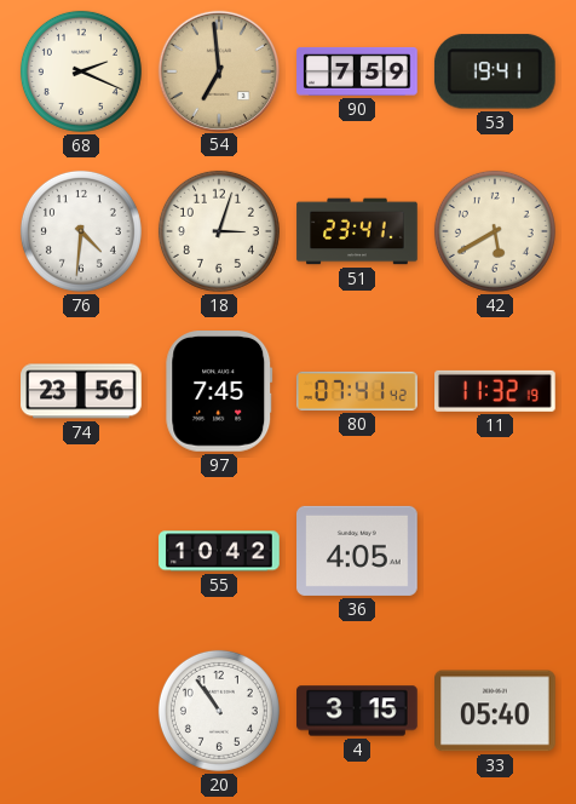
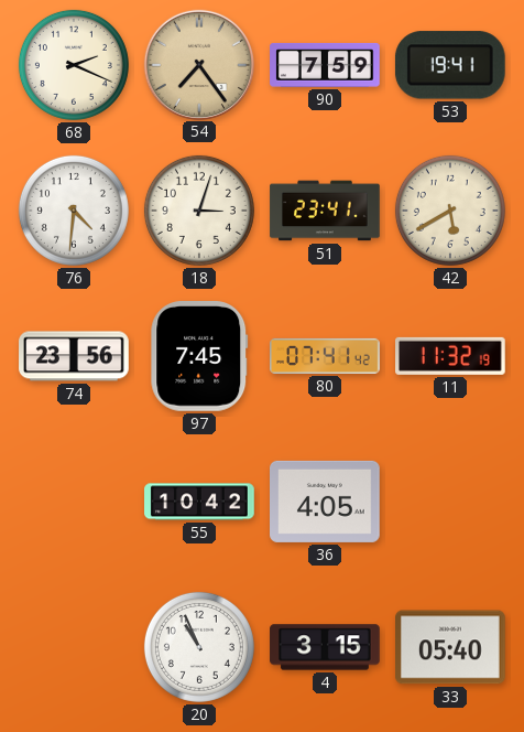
54: 6:59 -> 7:24
20: 10:54 -> 10:56
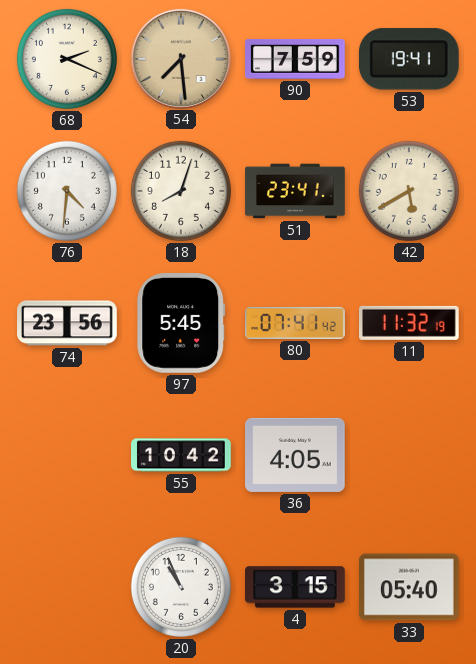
54: 7:24 -> 7:29
18: 3:03 -> 8:03
97: 7:45 -> 5:45
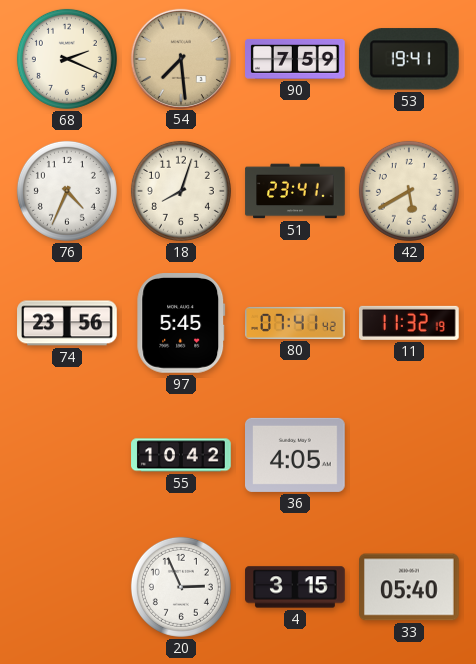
76: 4:31 -> 4:34
20: 10:56 -> 2:56
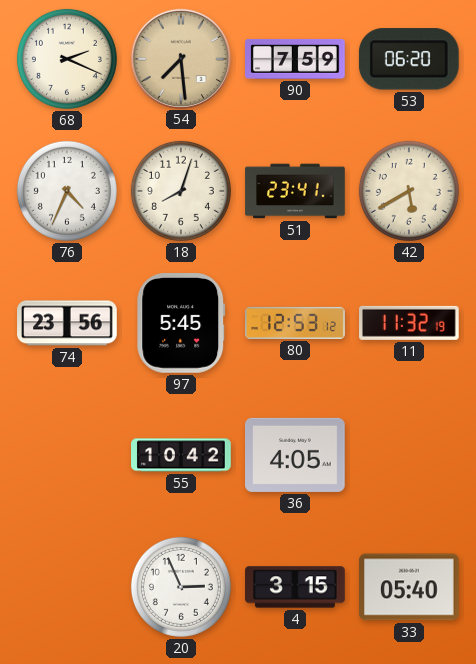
53: 19:41 -> 06:20
80: 07:41 -> 12:53
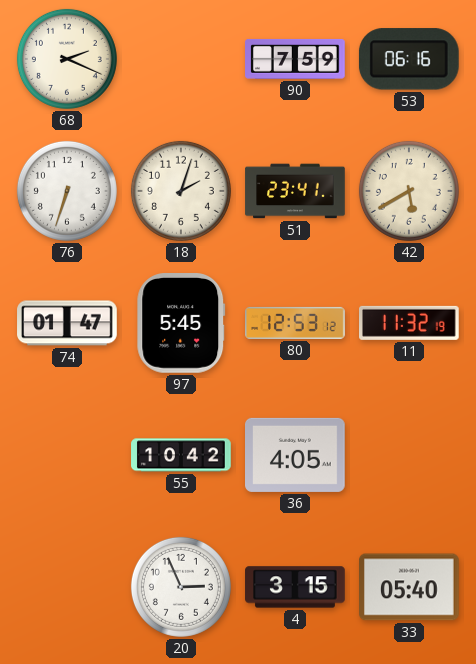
54: 7:29 -> none
53: 06:20 -> 06:16
76: 4:34 -> 6:33
18: 8:03 -> 2:03
74: 23:56 -> 01:47
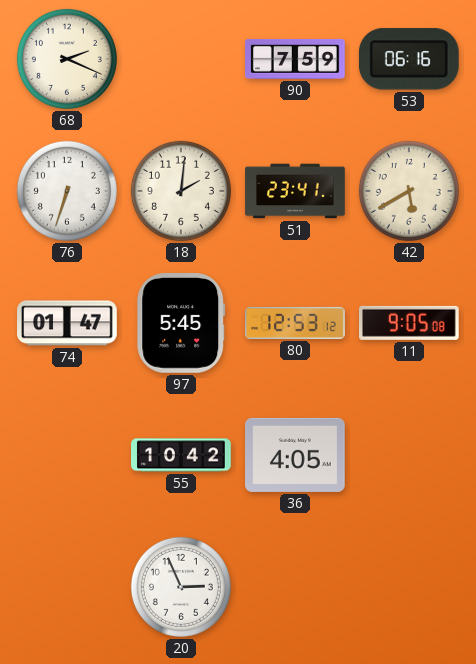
18: 2:03 -> 2:01
11: 11:32 -> 9:05
4: 3:15 -> none
33: 05:40 -> none
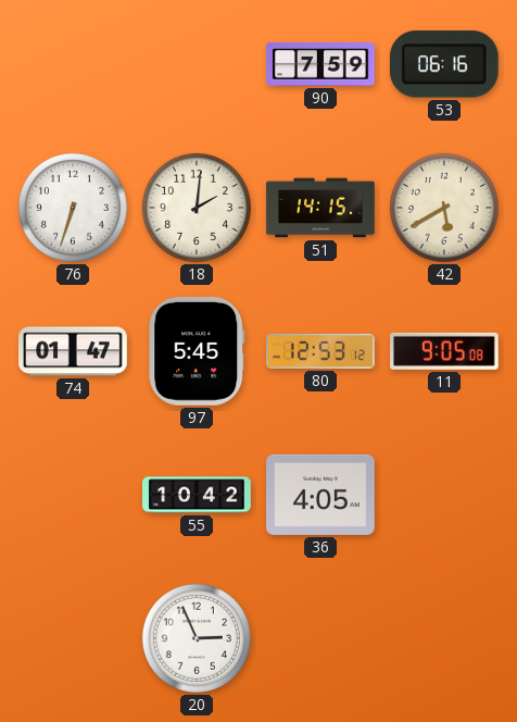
68: 2:19 -> none
51: 23:41 -> 14:15
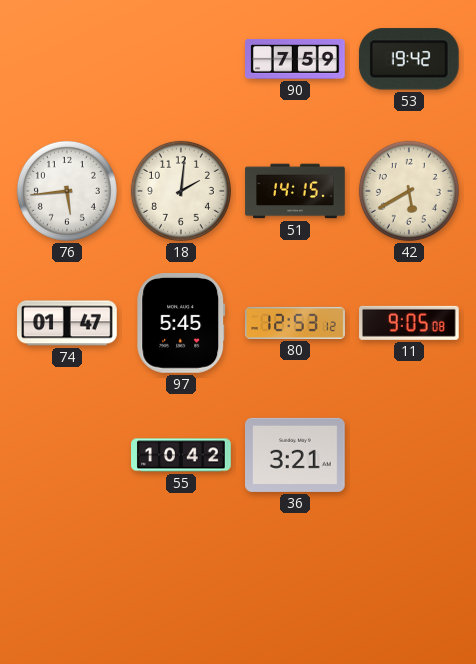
53: 06:16 -> 19:42
76: 6:33 -> 5:44
36: 4:05 -> 3:21
20: 2:56 -> none
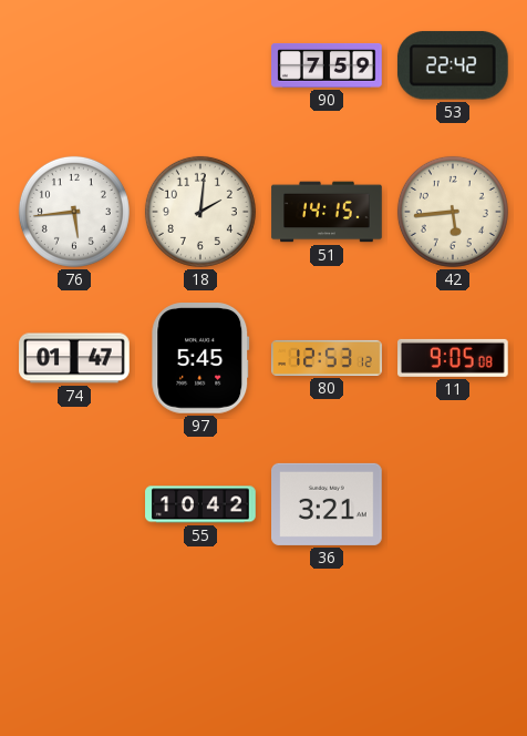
53: 19:42 -> 22:42
42: 5:40 -> 5:44
